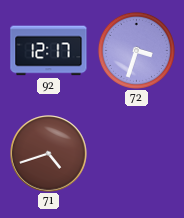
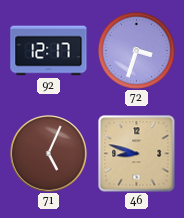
71: 4:42 -> 5:04
46: none -> 8:48
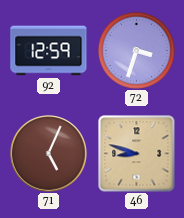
92: 12:17 -> 12:59
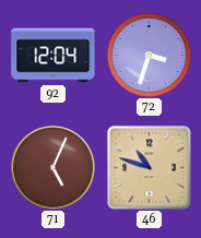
92: 12:59 -> 12:04
46: 8:48 -> 10:48
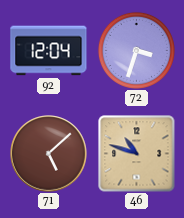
71: 5:04 -> 5:08
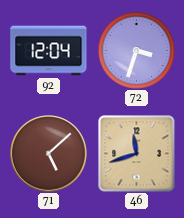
46: 10:48 -> 11:42
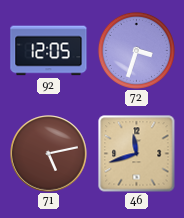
92: 12:04 -> 12:05
71: 5:08 -> 5:13
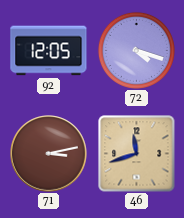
72: 3:33 -> 4:18
71: 5:13 -> 3:13
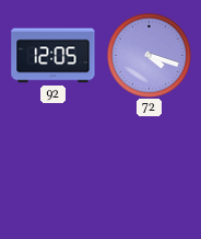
71: 3:13 -> none
46: 11:42 -> none
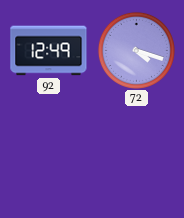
92: 12:05 -> 12:49
